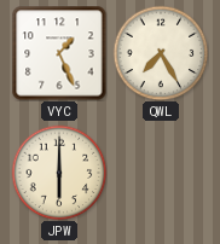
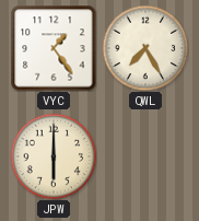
VYC: 1:26 -> 1:24
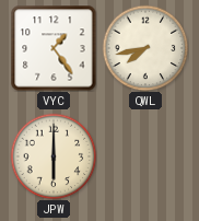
QWL: 7:25 -> 7:43
